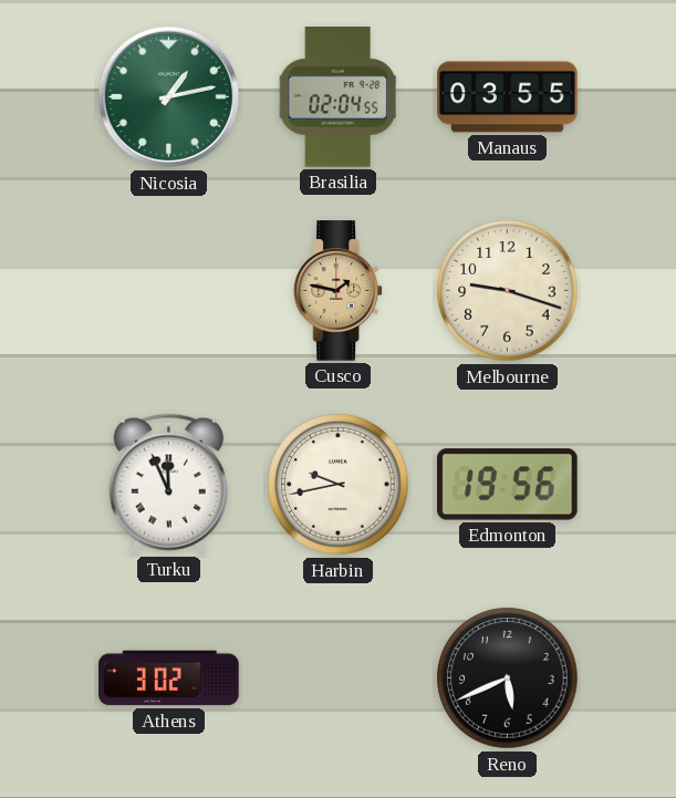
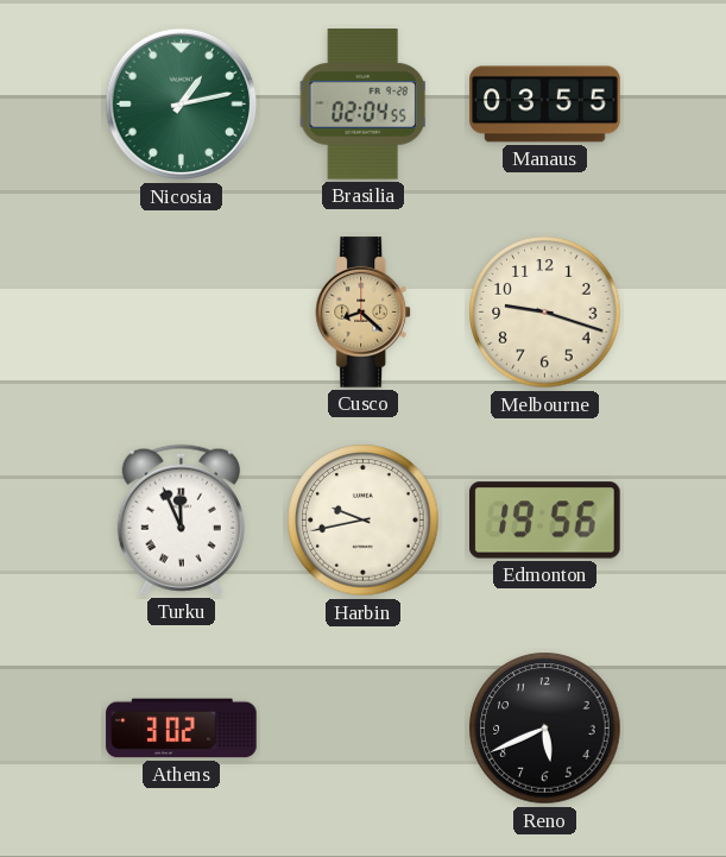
Cusco: 1:47 -> 8:22
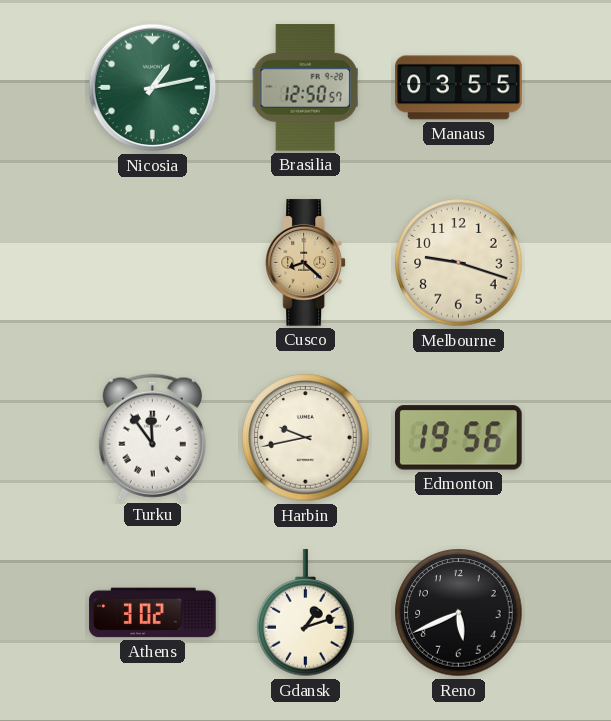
Brasilia: 02:04 -> 12:50
Turku: 11:56 -> 11:54
Gdansk: none -> 1:12
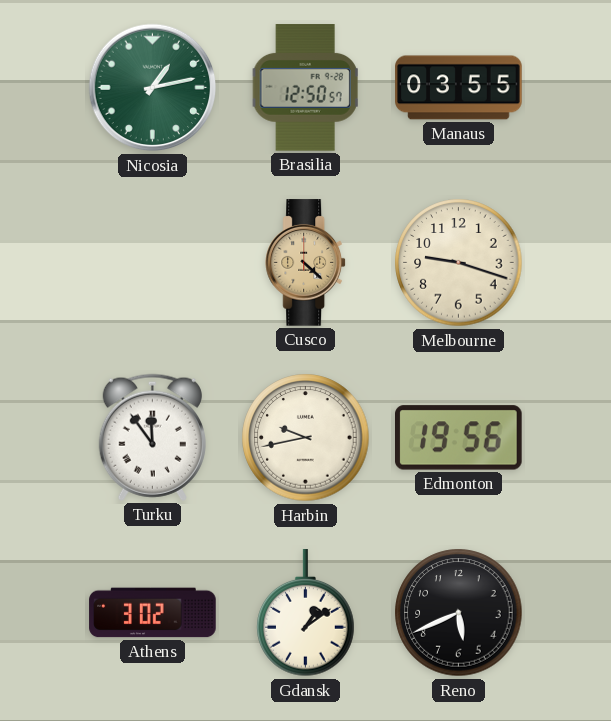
Cusco: 8:22 -> 4:22
Gdansk: 1:12 -> 1:09
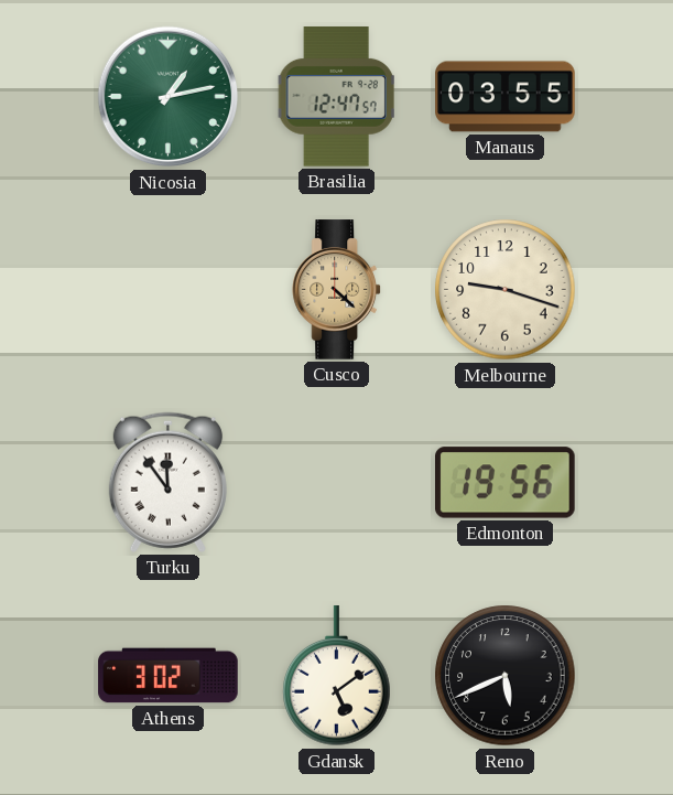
Brasilia: 12:50 -> 12:47
Harbin: 9:43 -> none
Gdansk: 1:09 -> 5:09
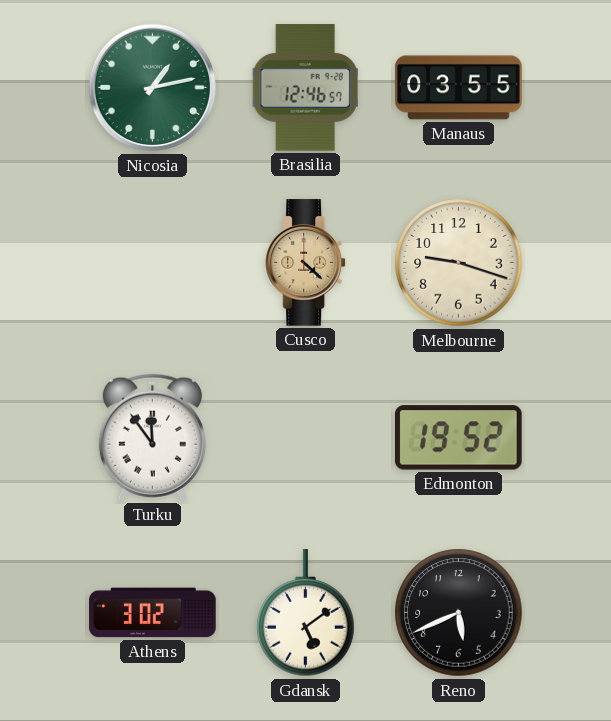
Brasilia: 12:47 -> 12:46
Edmonton: 19:56 -> 19:52
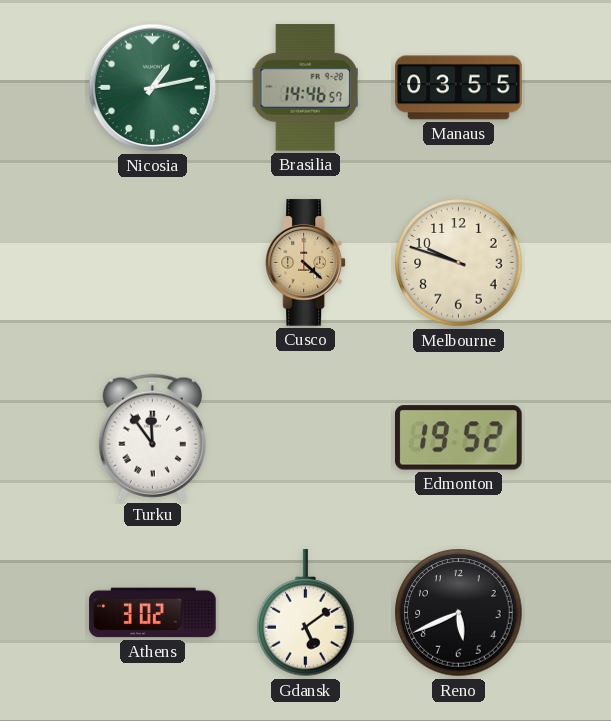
Brasilia: 12:46 -> 14:46
Melbourne: 9:18 -> 9:48
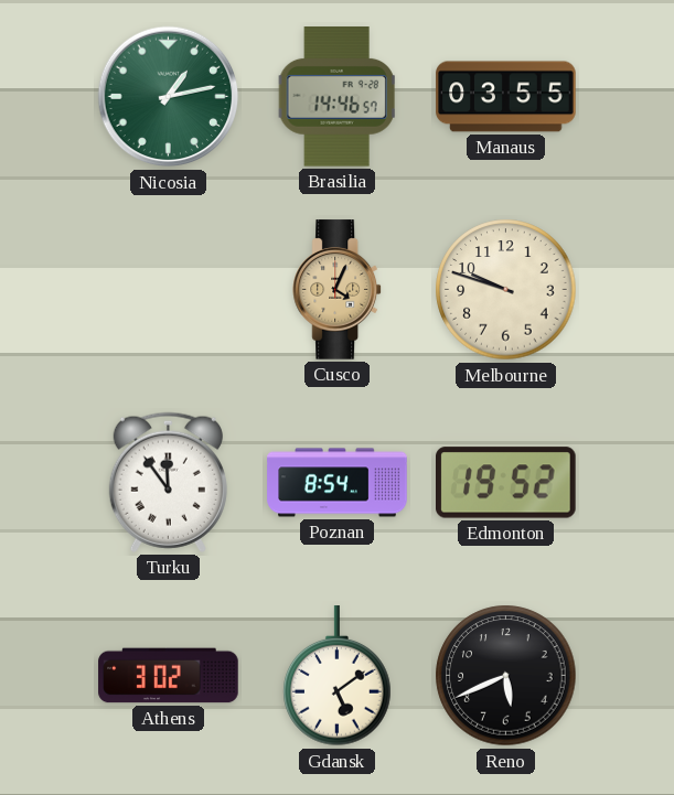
Cusco: 4:22 -> 4:04
Poznan: none -> 8:54
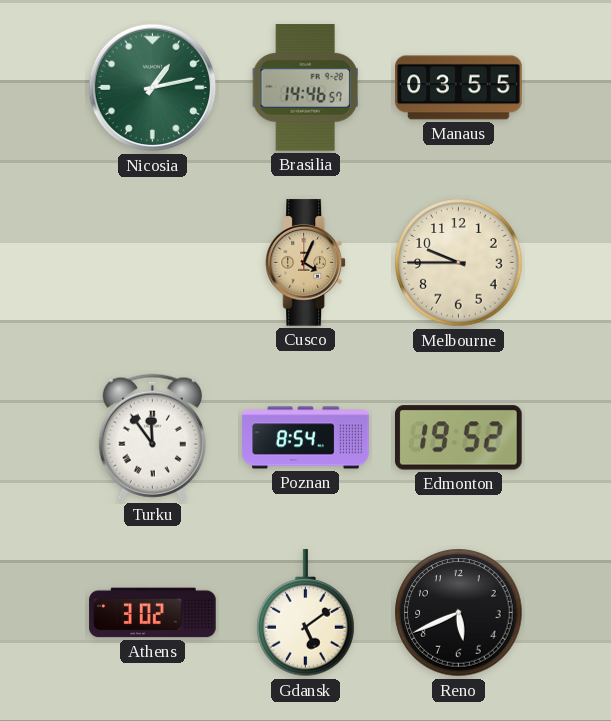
Melbourne: 9:48 -> 9:45
